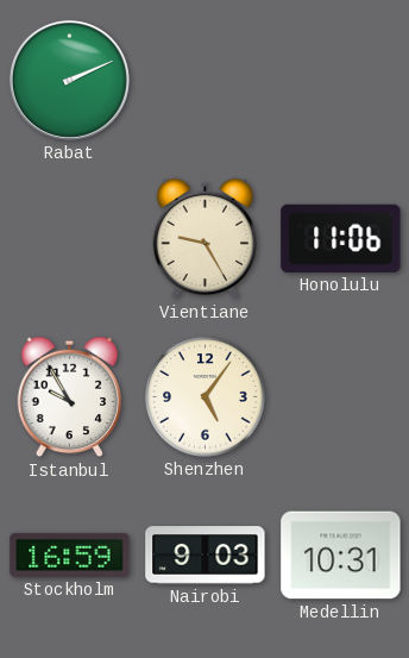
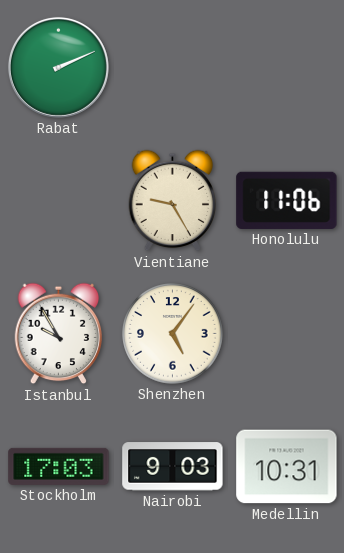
Stockholm: 16:59 -> 17:03
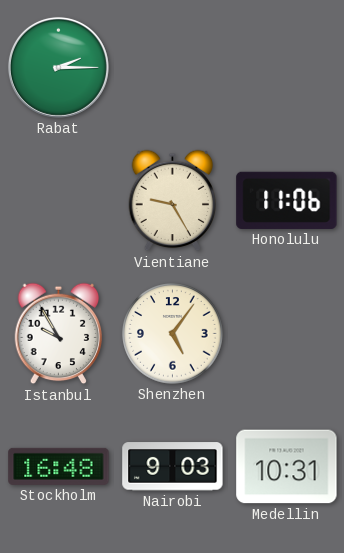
Rabat: 2:11 -> 2:15
Stockholm: 17:03 -> 16:48
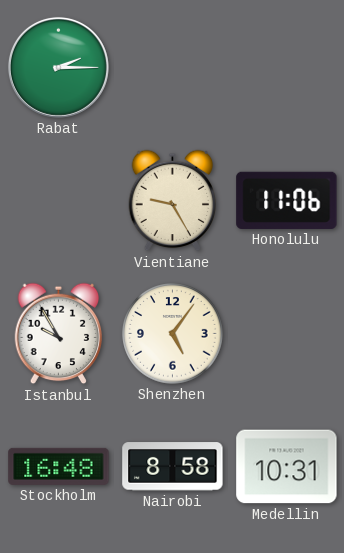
Nairobi: 9:03 -> 8:58
